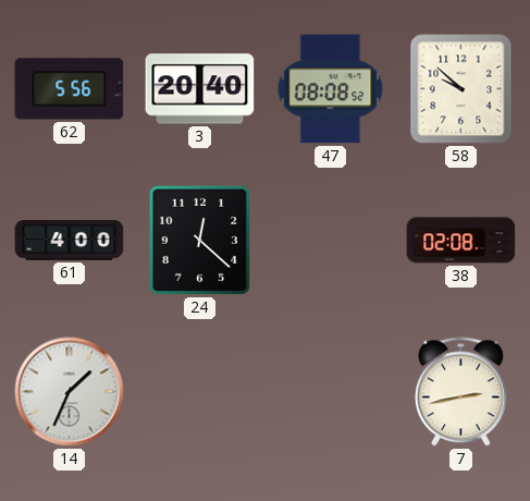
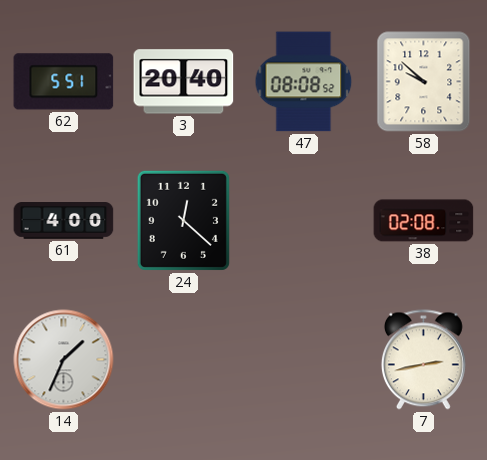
62: 5:56 -> 5:51
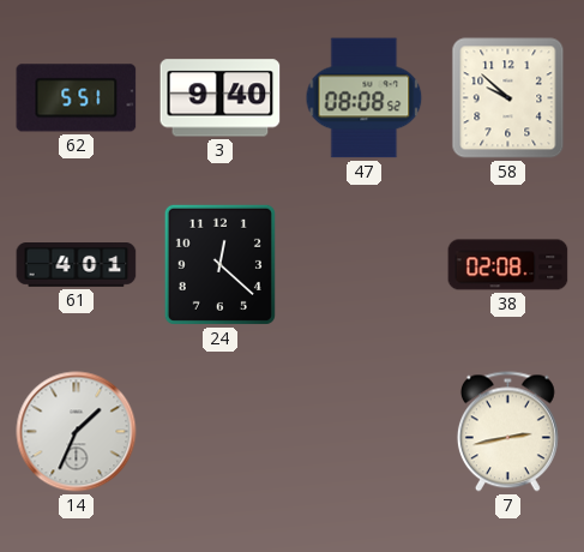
3: 20:40 -> 9:40
61: 4:00 -> 4:01
